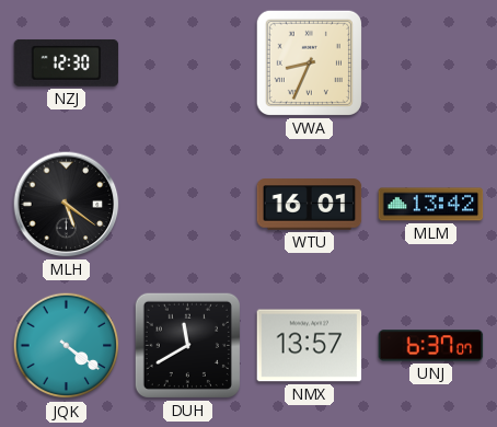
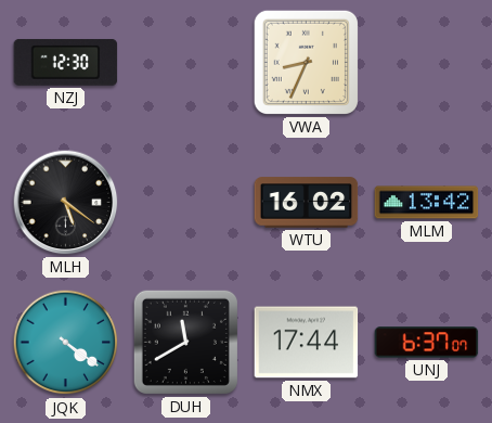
WTU: 16:01 -> 16:02
NMX: 13:57 -> 17:44
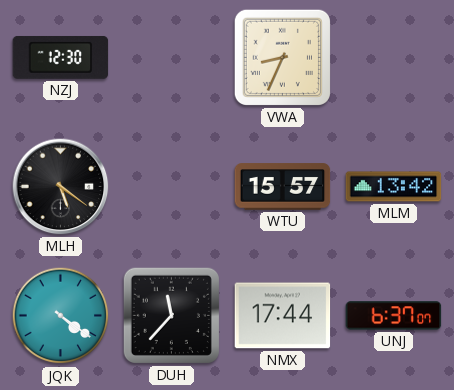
WTU: 16:02 -> 15:57
DUH: 11:40 -> 11:37
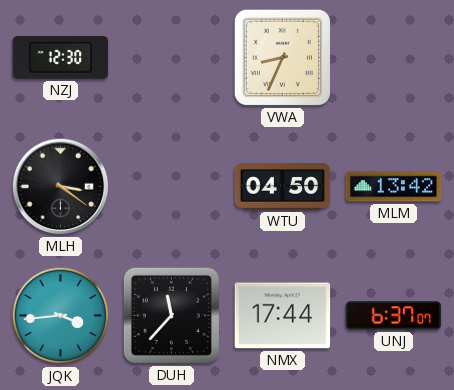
MLH: 5:21 -> 3:21
WTU: 15:57 -> 04:50
JQK: 4:21 -> 3:44
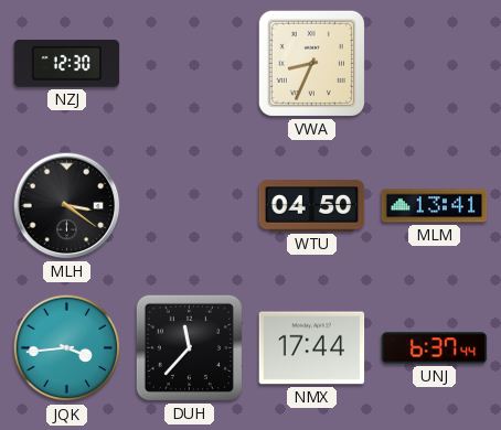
MLM: 13:42 -> 13:41
UNJ: 6:37:07 -> 6:37:44
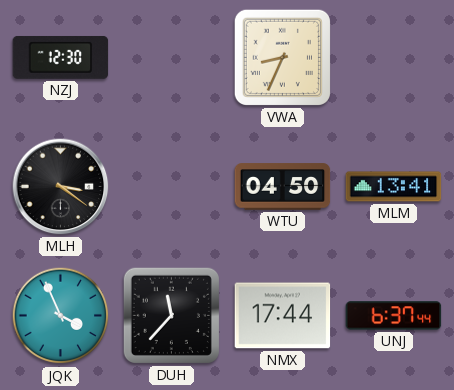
JQK: 3:44 -> 3:56
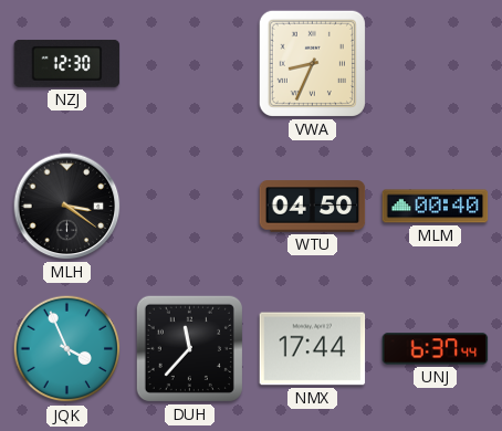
MLM: 13:41 -> 00:40
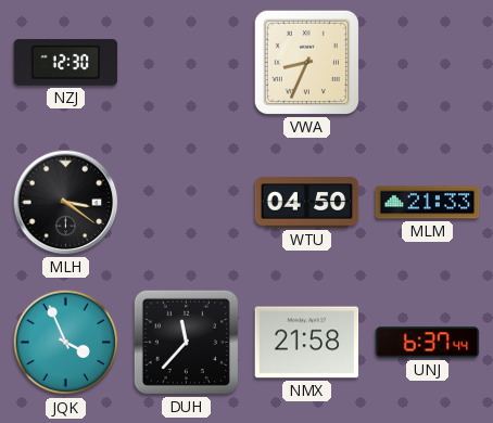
MLM: 00:40 -> 21:33
NMX: 17:44 -> 21:58
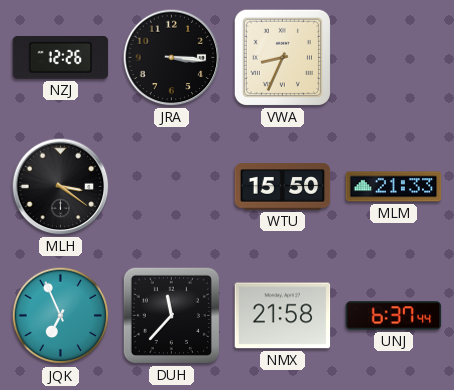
NZJ: 12:30 -> 12:26
JRA: none -> 3:16
WTU: 04:50 -> 15:50
JQK: 3:56 -> 6:56
